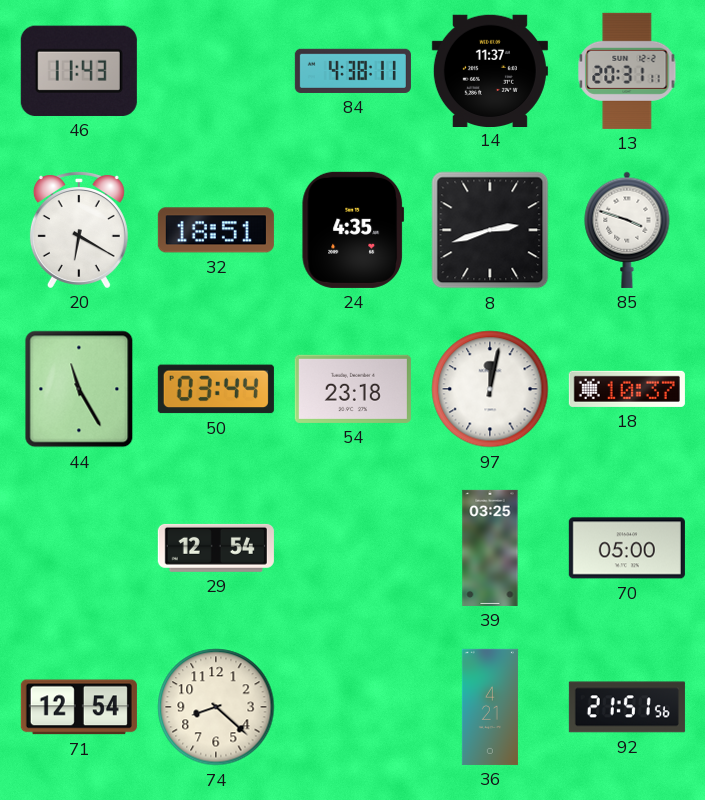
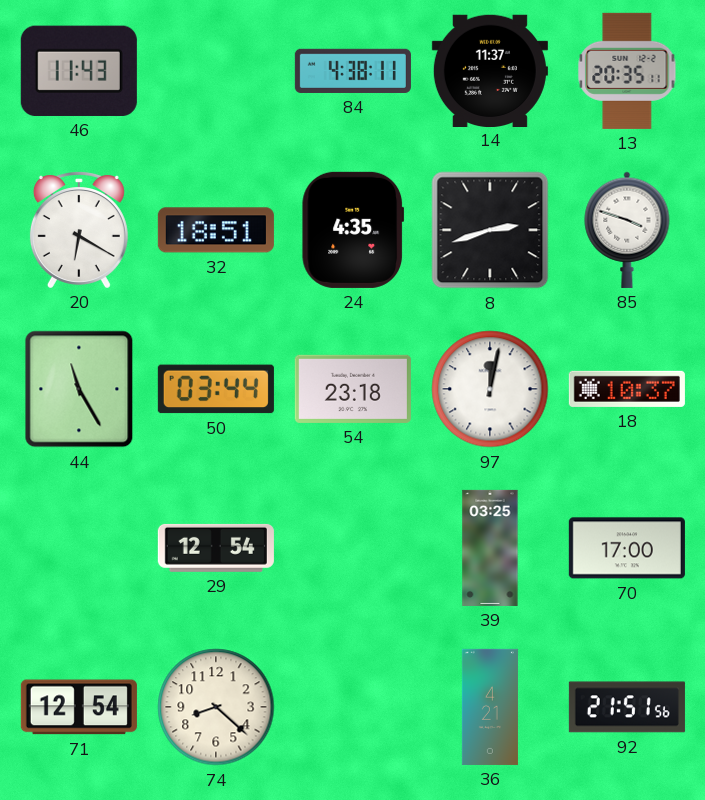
13: 20:31 -> 20:35
70: 05:00 -> 17:00
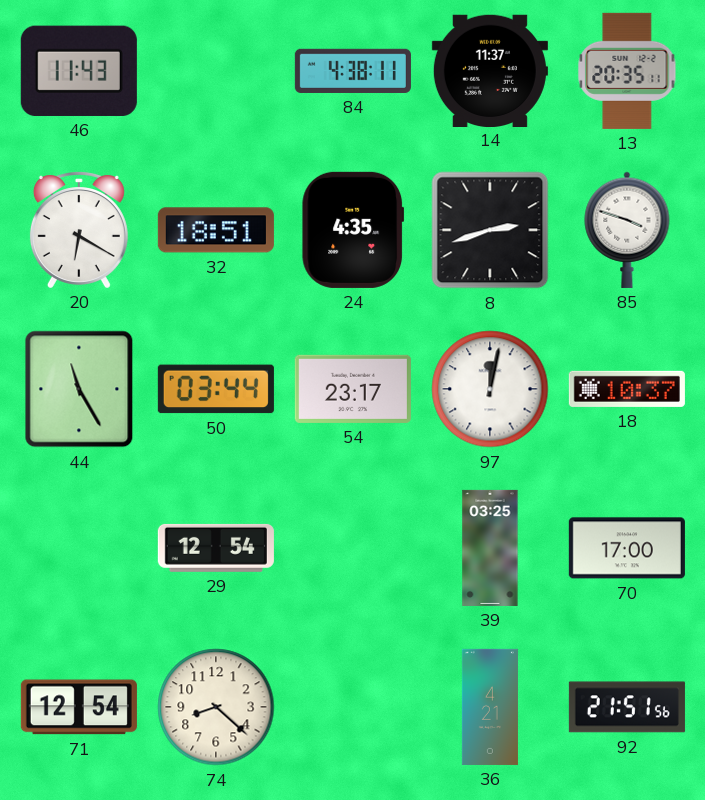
54: 23:18 -> 23:17
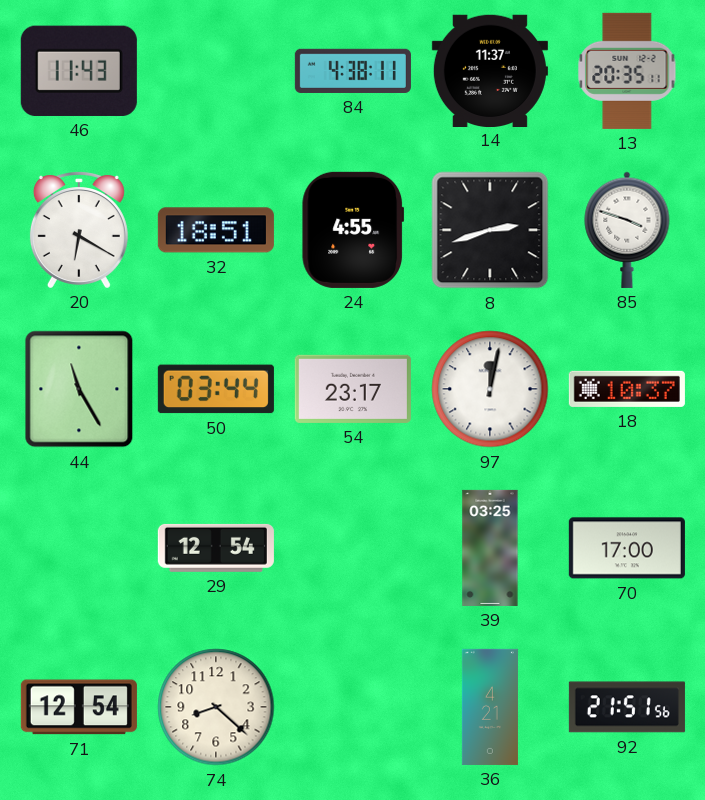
24: 4:35 -> 4:55
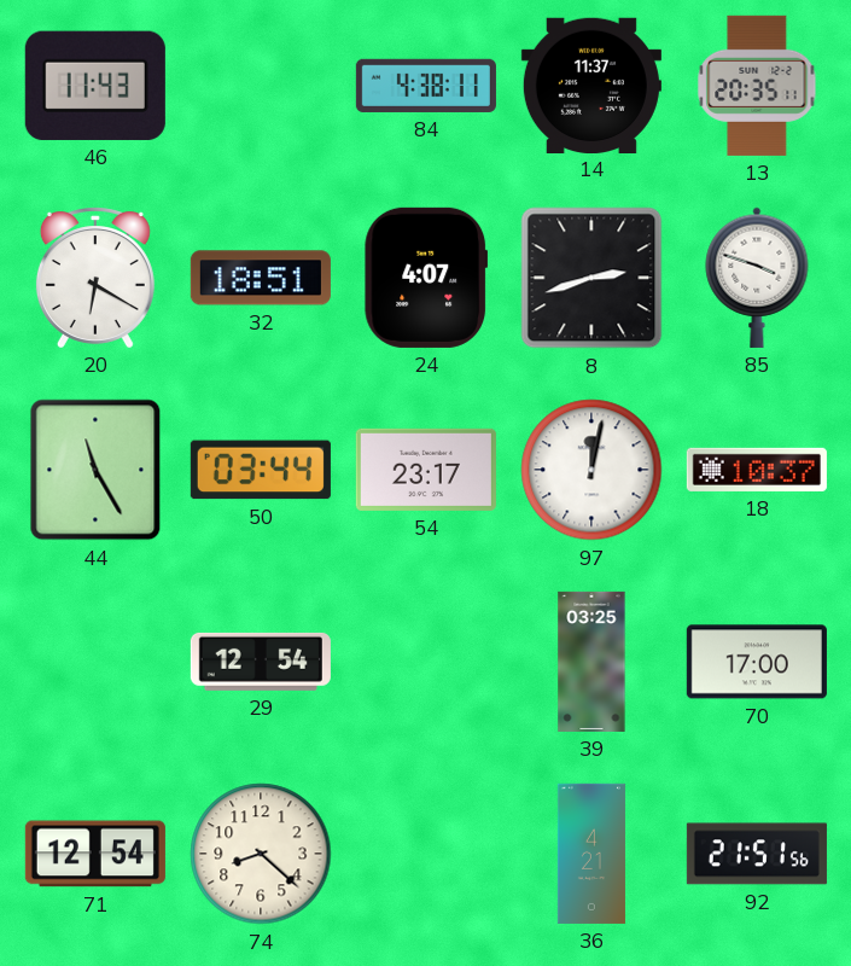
24: 4:55 -> 4:07
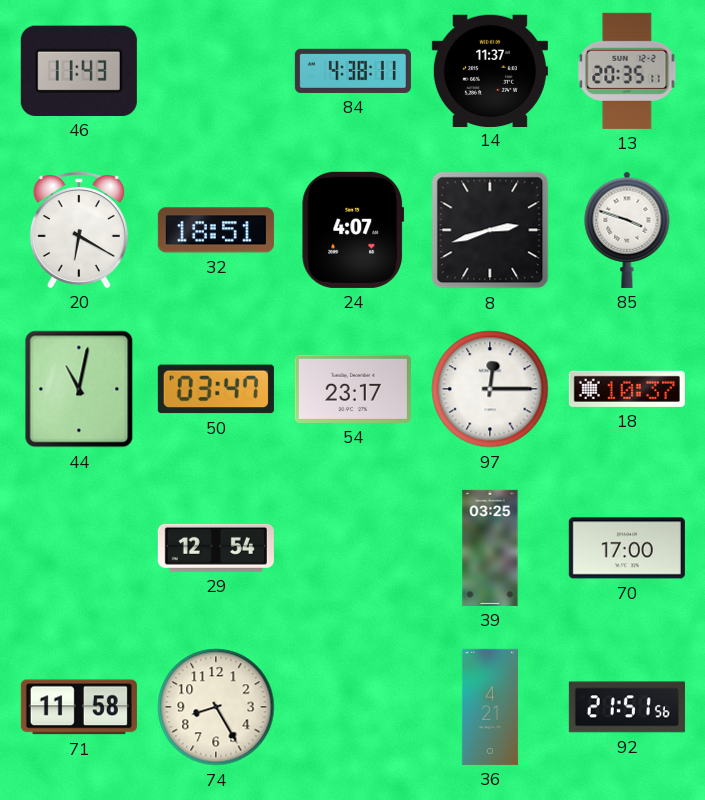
44: 11:25 -> 11:02
50: 03:44 -> 03:47
97: 12:02 -> 12:15
71: 12:54 -> 11:58
74: 8:22 -> 8:25
